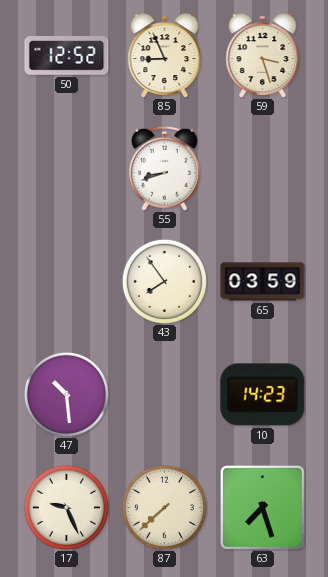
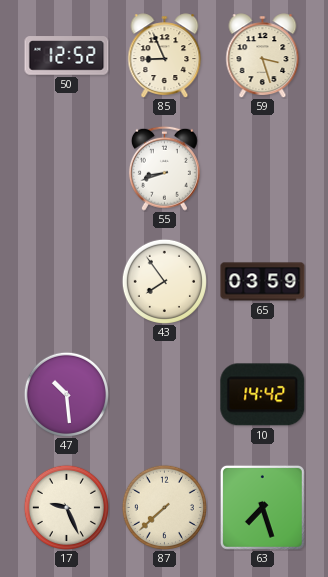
10: 14:23 -> 14:42
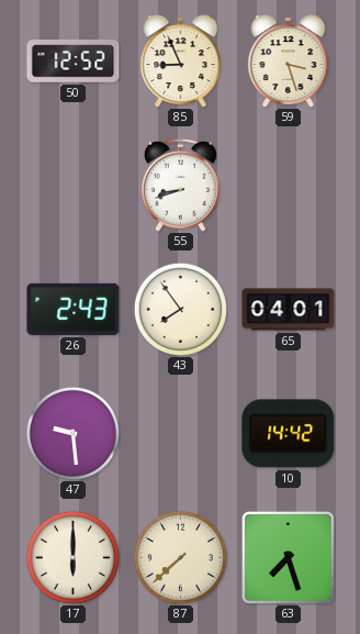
26: none -> 2:43
65: 03:59 -> 04:01
47: 10:29 -> 9:29
17: 9:26 -> 6:00
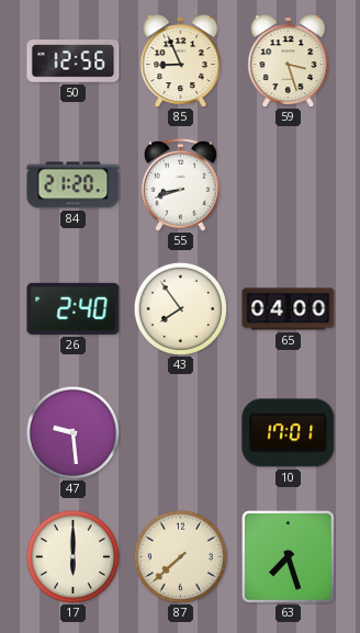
50: 12:52 -> 12:56
84: none -> 21:20
26: 2:43 -> 2:40
65: 04:01 -> 04:00
10: 14:42 -> 17:01
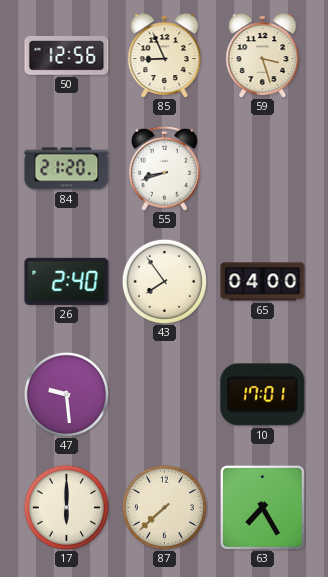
63: 7:27 -> 7:25
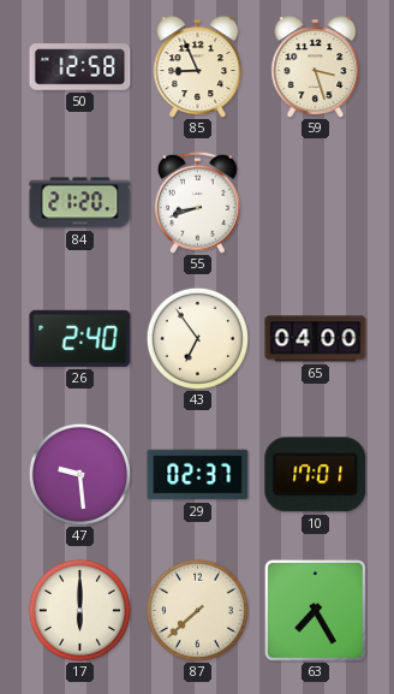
50: 12:56 -> 12:58
43: 7:54 -> 6:54
29: none -> 02:37
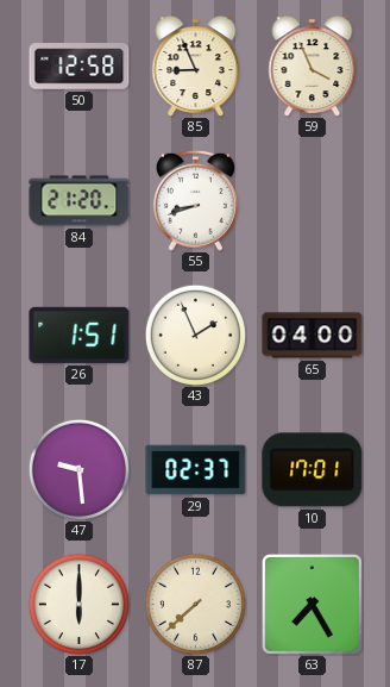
59: 3:27 -> 3:56
26: 2:40 -> 1:51
43: 6:54 -> 1:56
